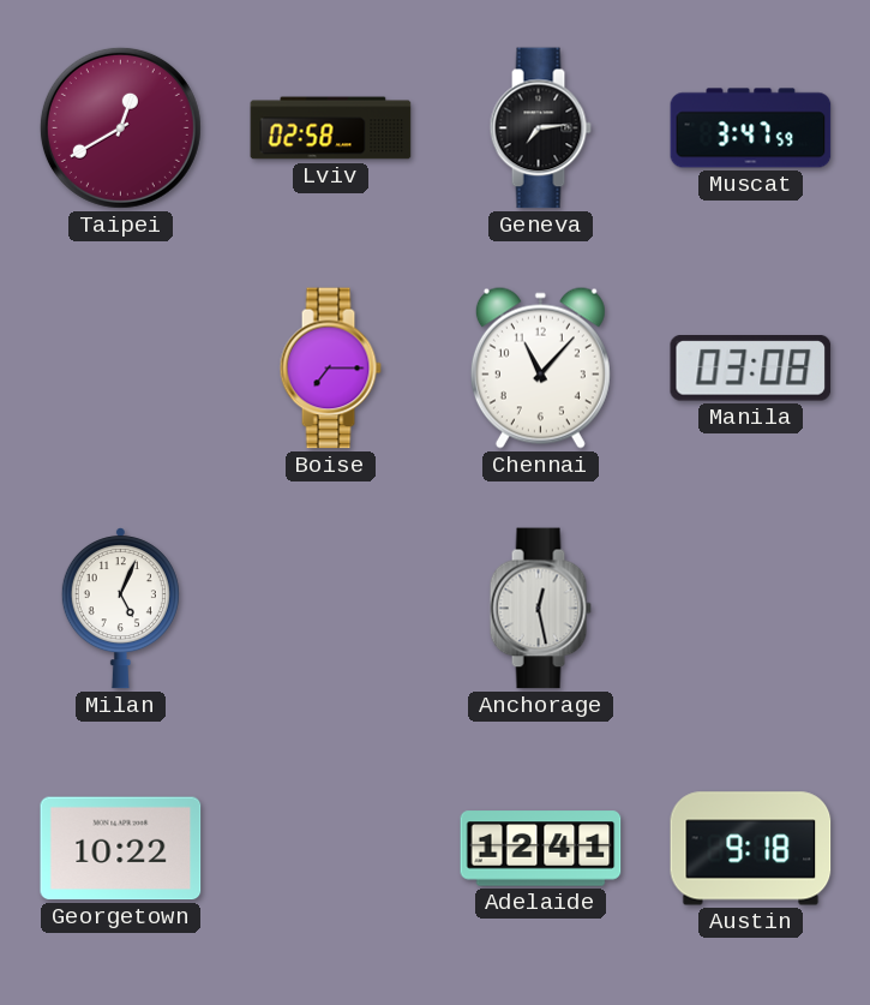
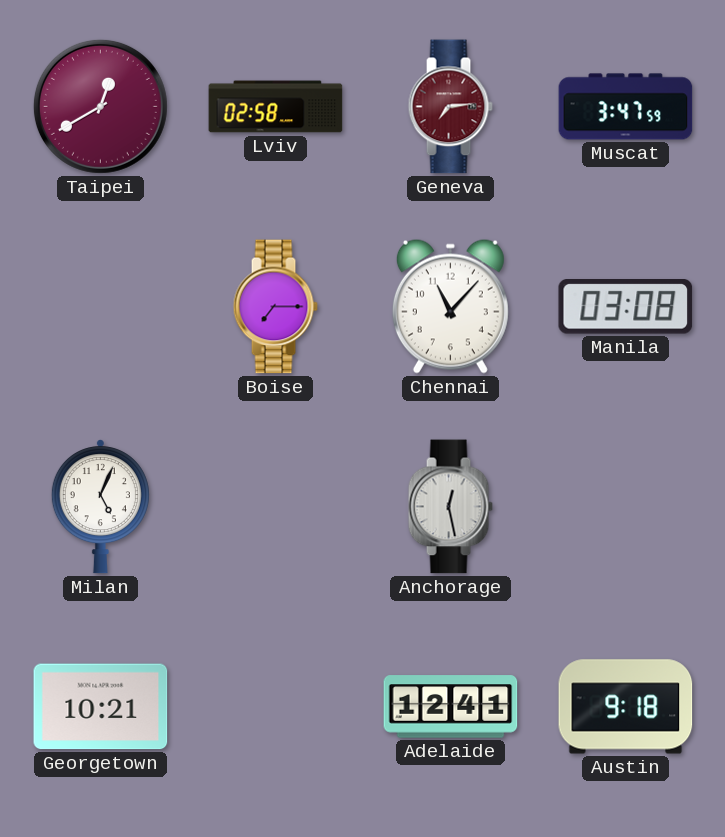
Geneva dial: black -> burgundy
Georgetown: 10:22 -> 10:21
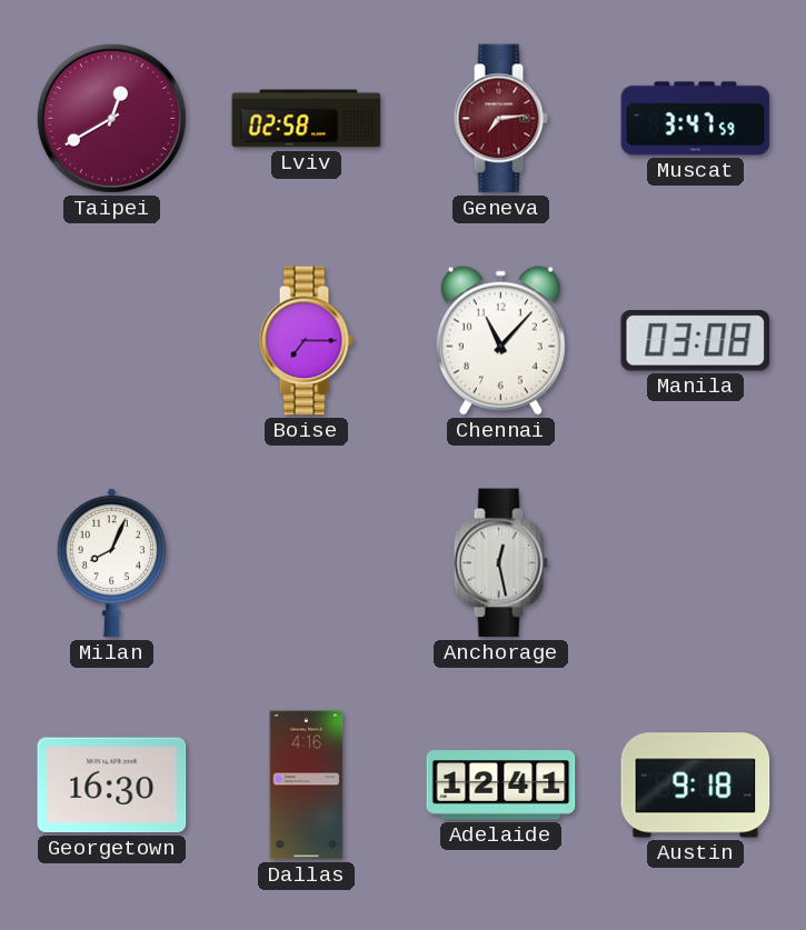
Milan: 5:04 -> 8:04
Georgetown: 10:21 -> 16:30
Dallas: none -> 4:16
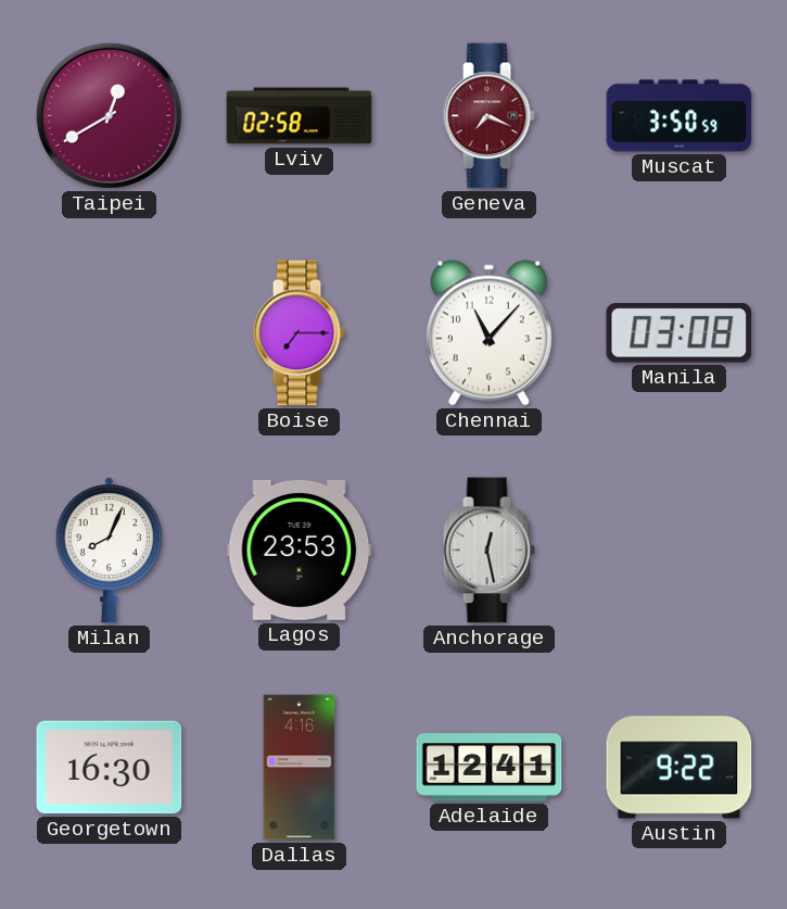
Geneva: 7:14 -> 7:19
Muscat: 3:47 -> 3:50
Lagos: none -> 23:53
Austin: 9:18 -> 9:22
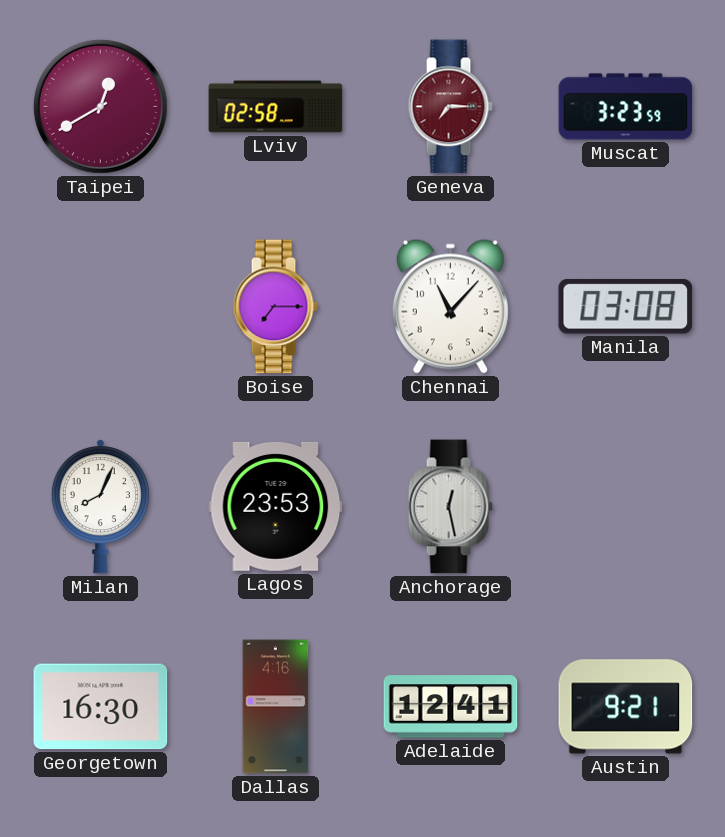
Geneva: 7:19 -> 7:15
Muscat: 3:50 -> 3:23
Austin: 9:22 -> 9:21
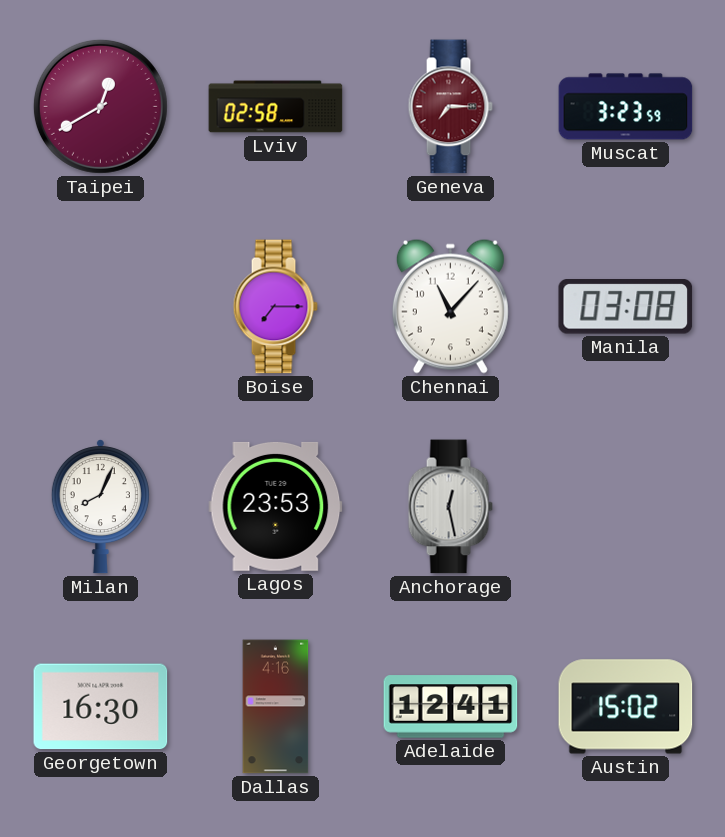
Austin: 9:21 -> 15:02
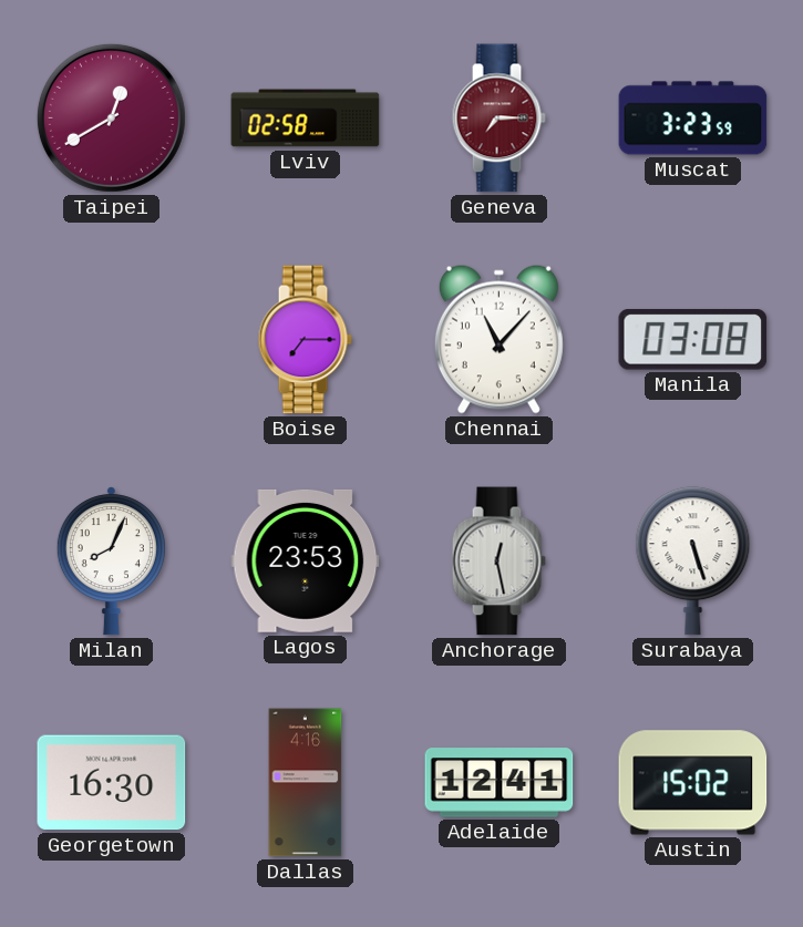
Surabaya: none -> 5:27
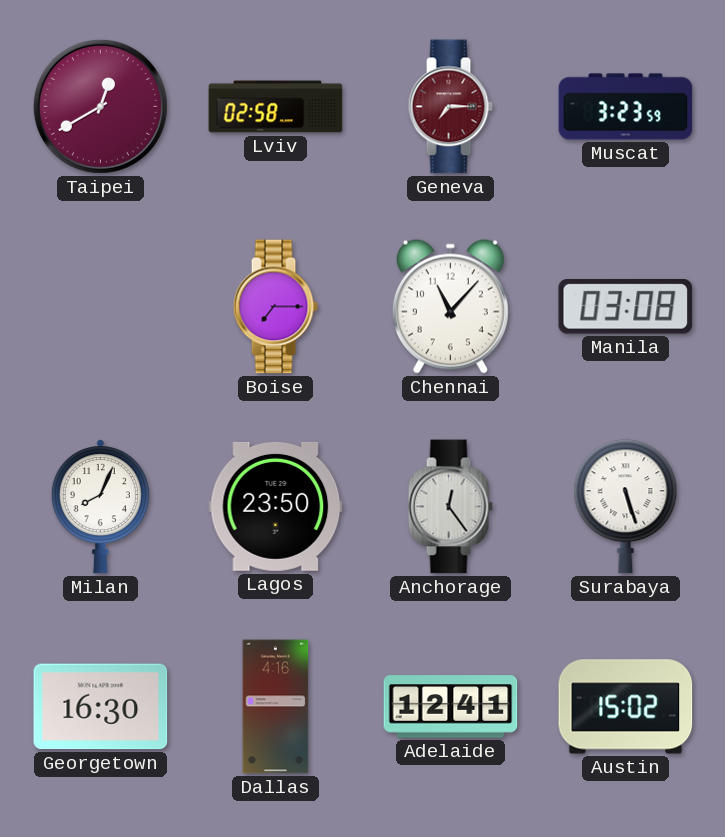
Lagos: 23:53 -> 23:50
Anchorage: 12:28 -> 12:24
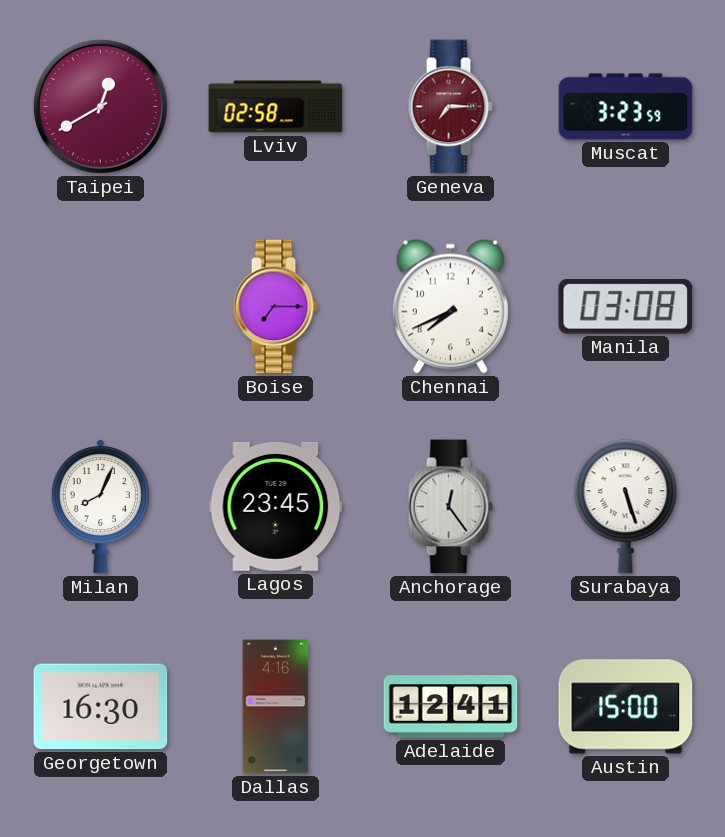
Chennai: 11:07 -> 7:41
Lagos: 23:50 -> 23:45
Austin: 15:02 -> 15:00
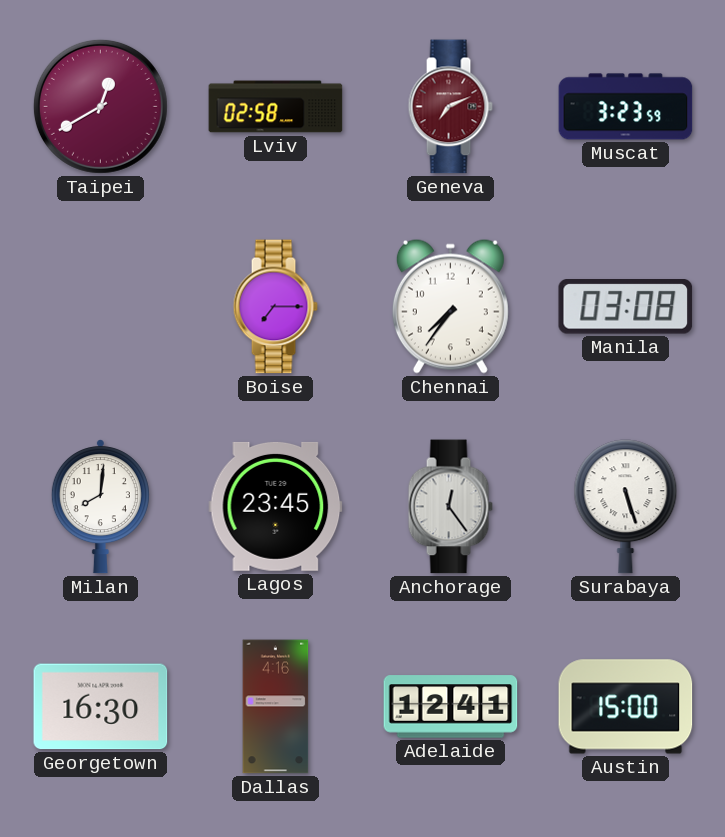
Geneva: 7:15 -> 7:11
Chennai: 7:41 -> 7:36
Milan: 8:04 -> 8:01
